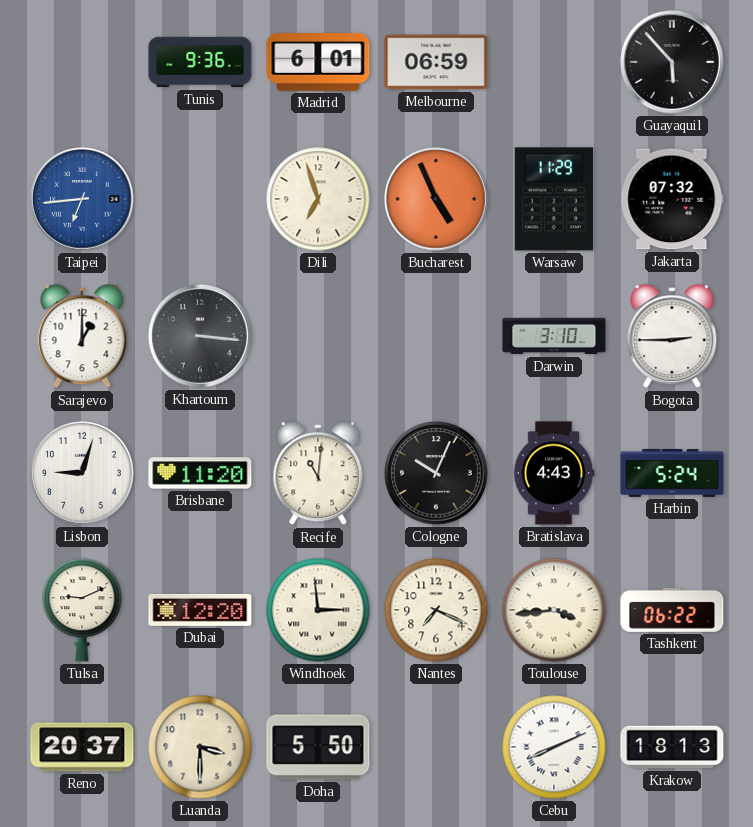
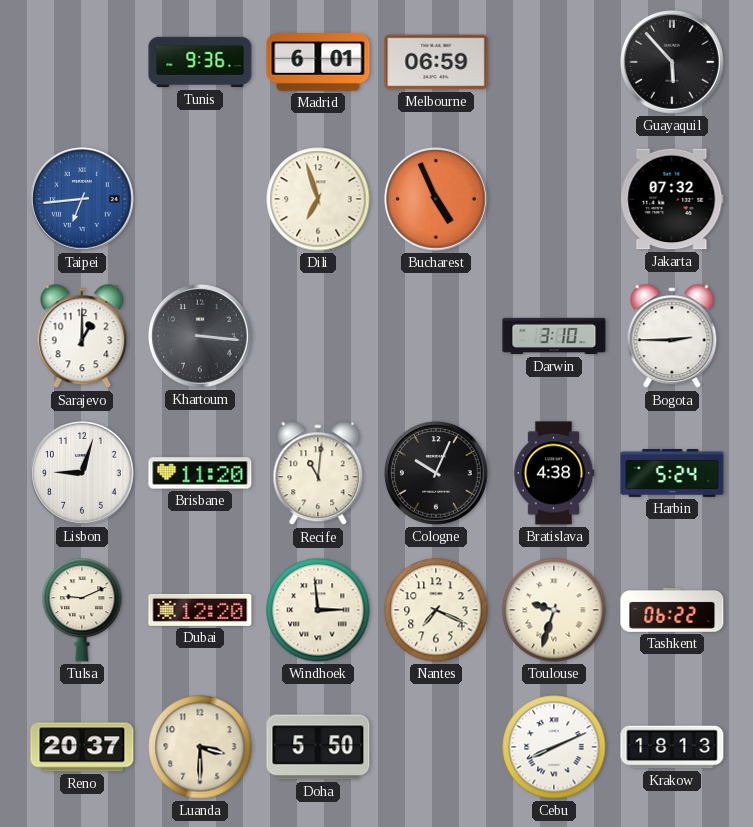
Warsaw: 11:29 -> none
Bratislava: 4:43 -> 4:38
Toulouse: 3:44 -> 9:33
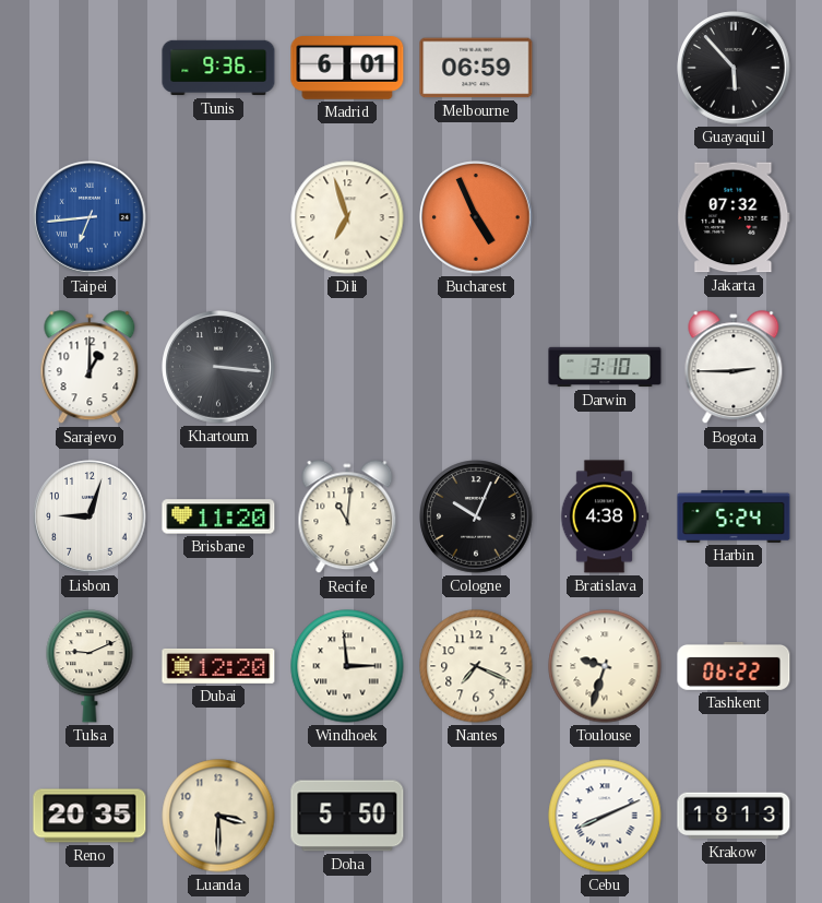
Reno: 20:37 -> 20:35
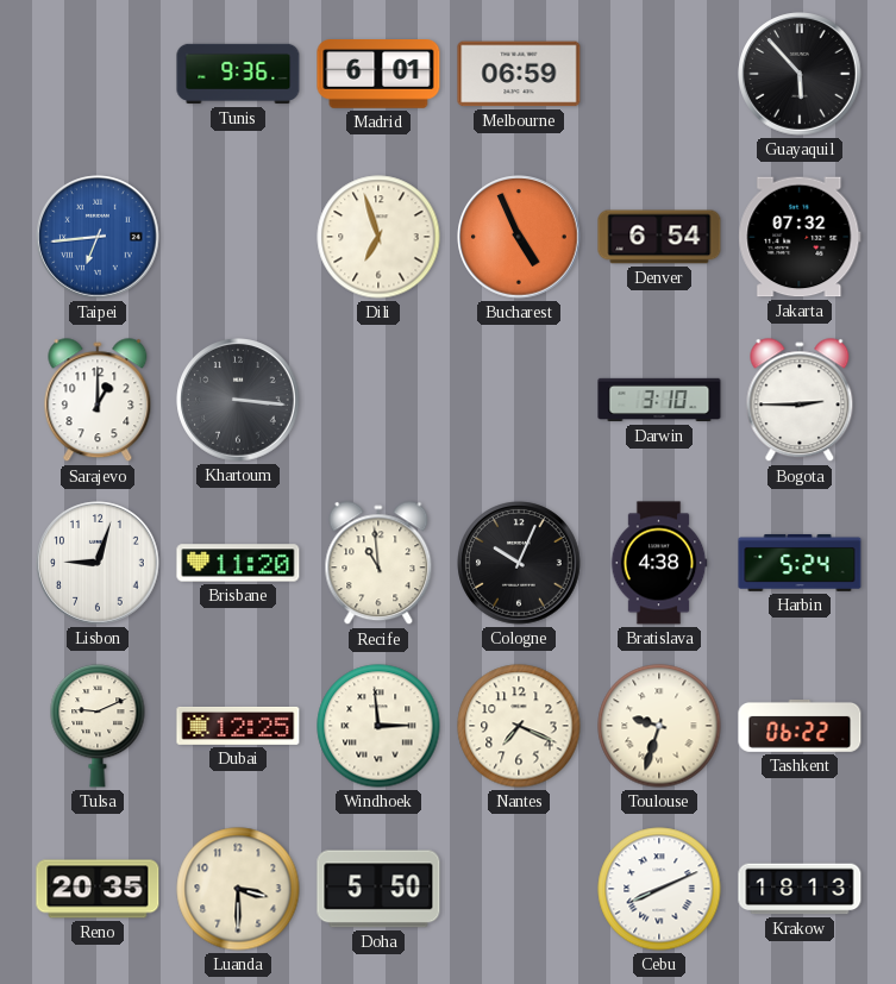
Denver: none -> 6:54
Recife: 11:01 -> 10:59
Dubai: 12:20 -> 12:25
